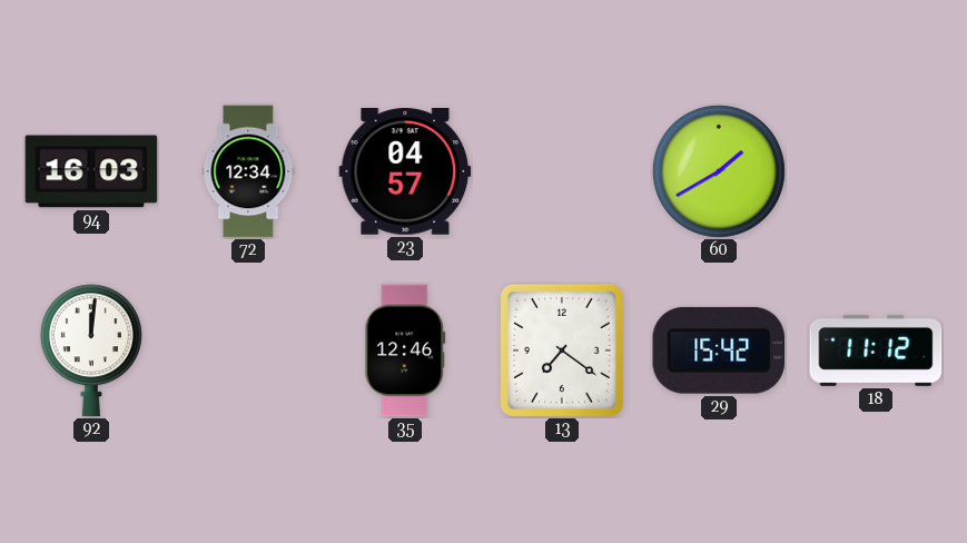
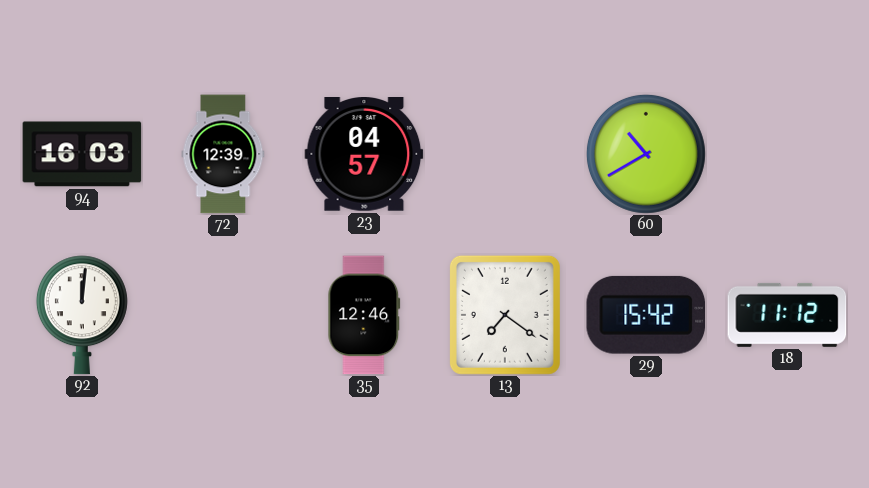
72: 12:34 -> 12:39
60: 1:40 -> 10:40
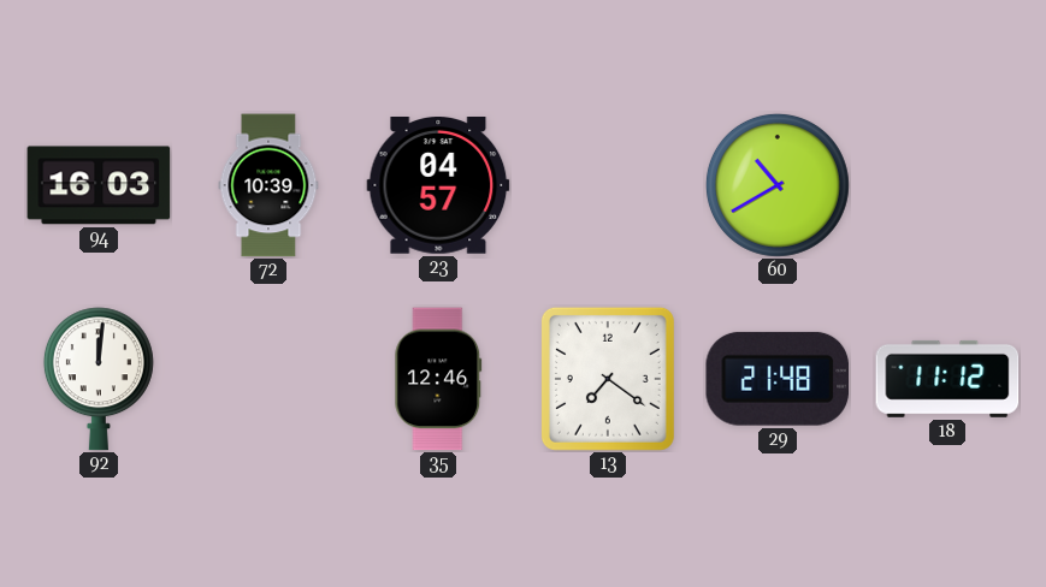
72: 12:39 -> 10:39
29: 15:42 -> 21:48
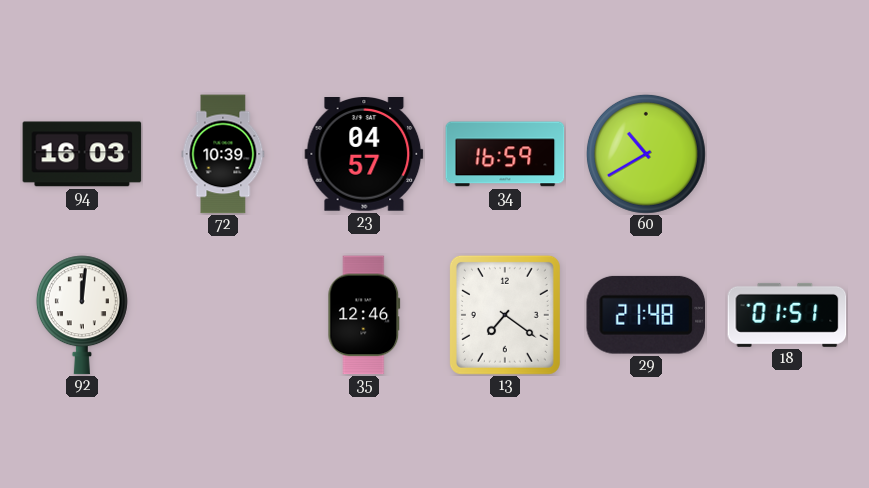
34: none -> 16:59
18: 11:12 -> 01:51
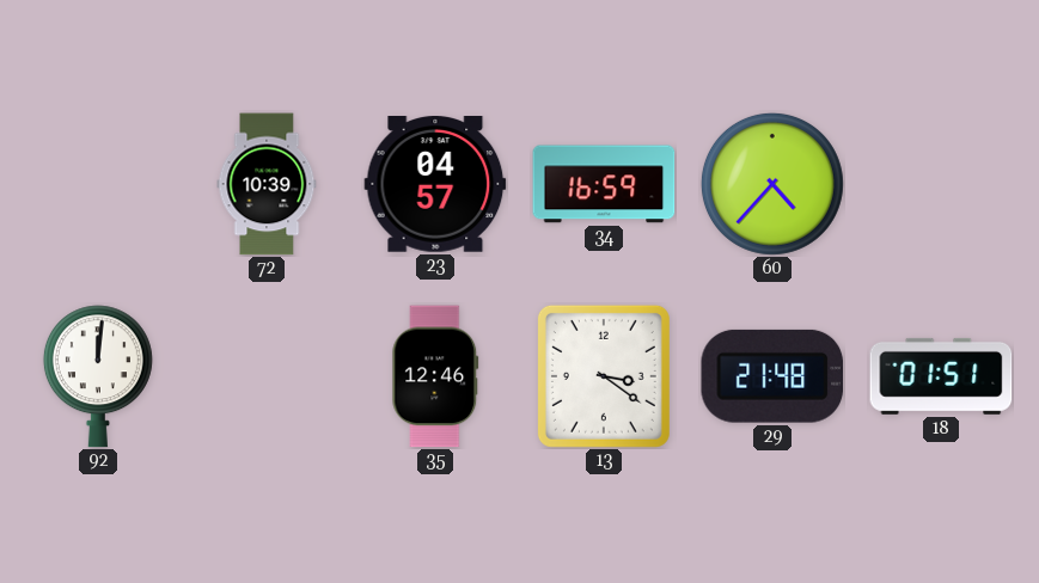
94: 16:03 -> none
60: 10:40 -> 4:37
13: 7:21 -> 3:21
